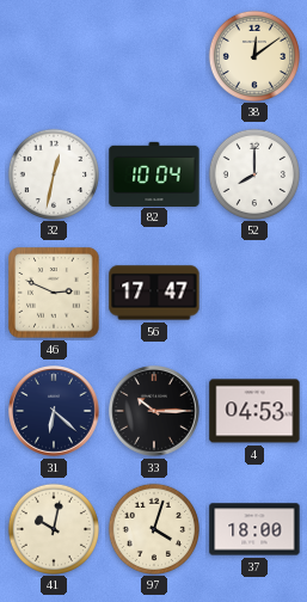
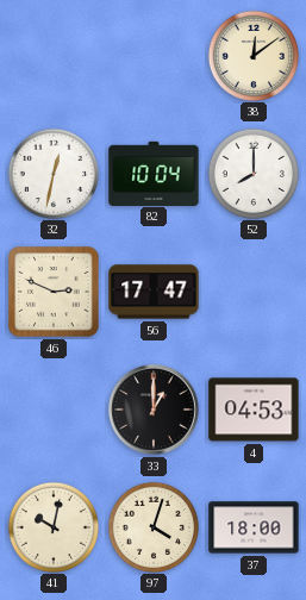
31: 6:22 -> none
33: 10:15 -> 1:00
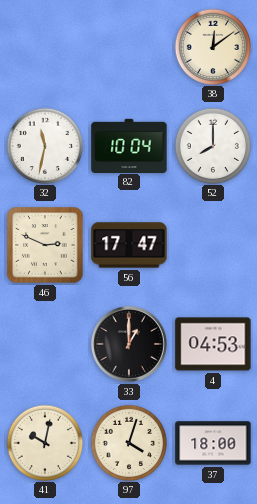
32: 12:32 -> 11:32
